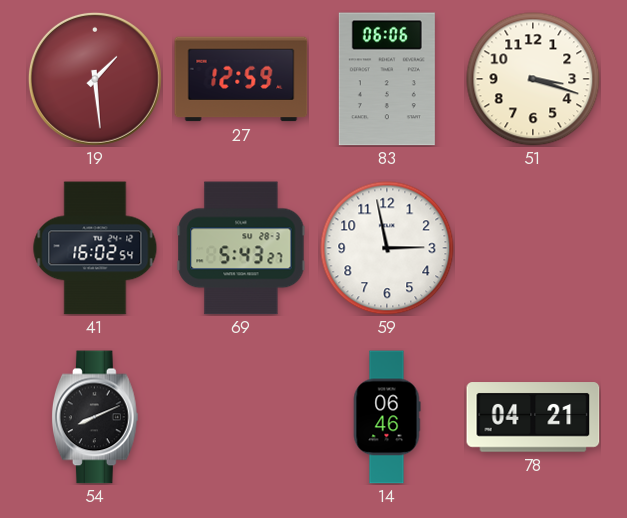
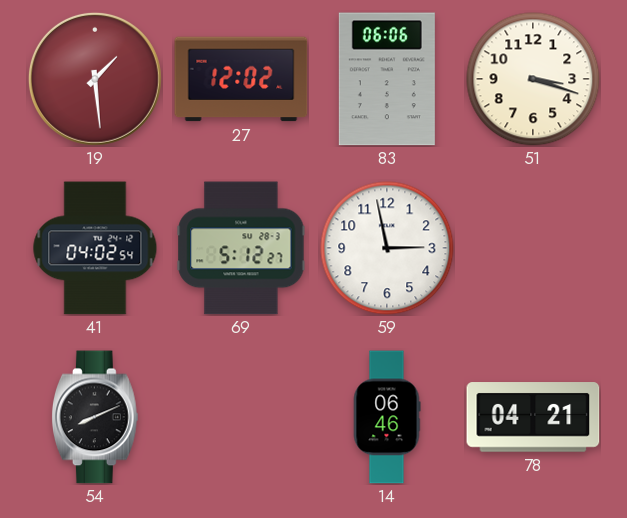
27: 12:59 -> 12:02
41: 16:02 -> 04:02
69: 5:43 -> 5:12
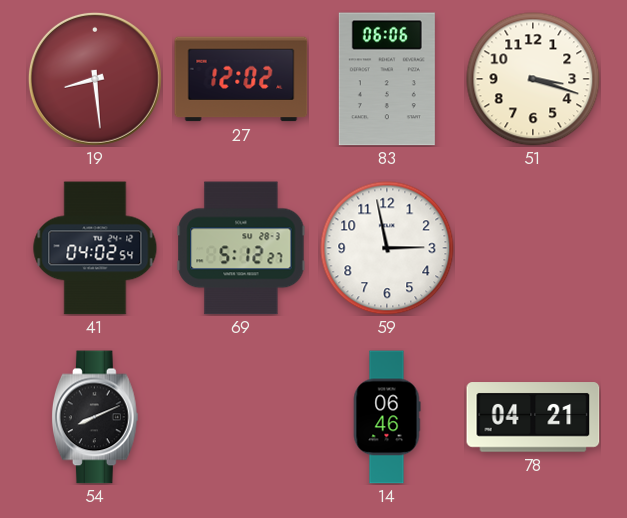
19: 1:29 -> 8:29
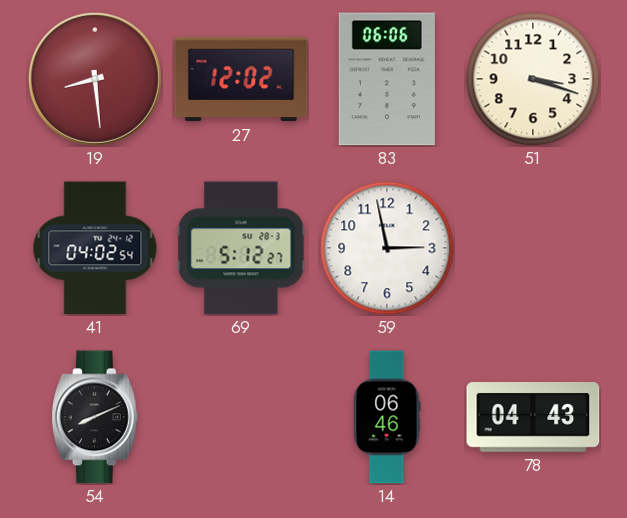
78: 04:21 -> 04:43
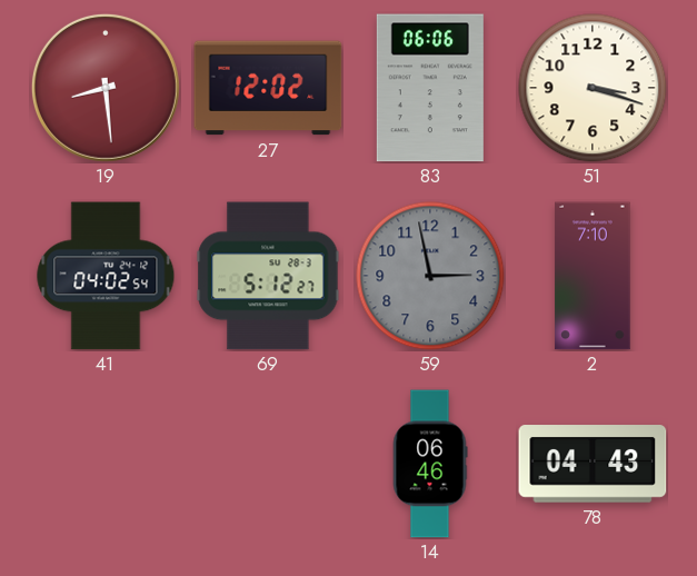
59 dial: white -> grey
2: none -> 7:10
54: 8:11 -> none
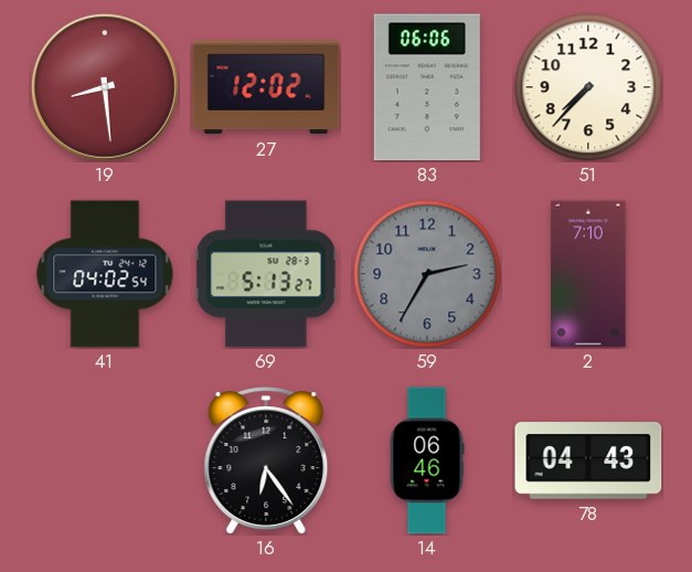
51: 3:18 -> 7:37
69: 5:12 -> 5:13
59: 2:58 -> 2:35
16: none -> 6:24
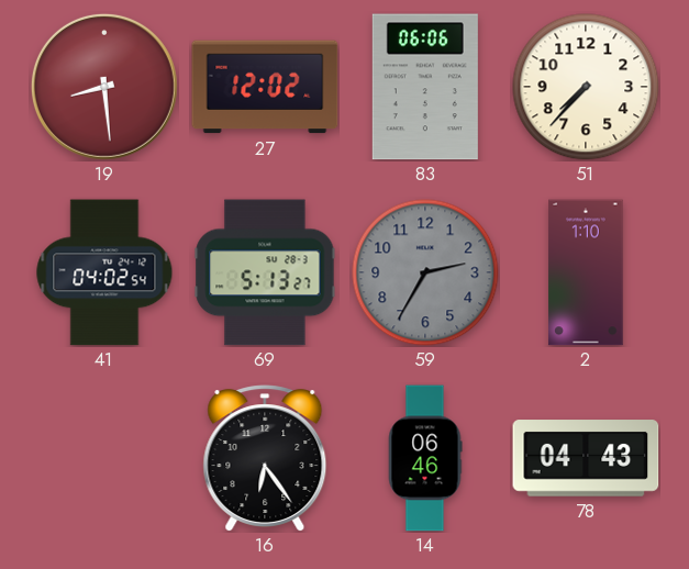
2: 7:10 -> 1:10
